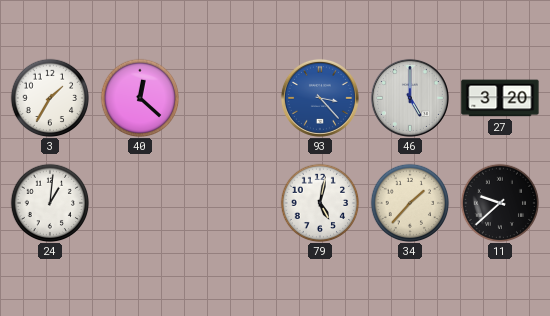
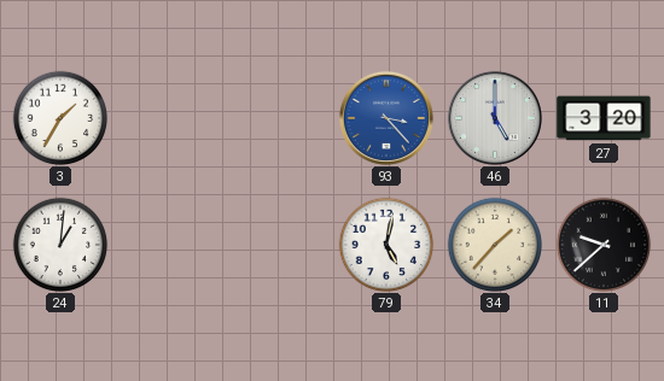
40: 12:22 -> none
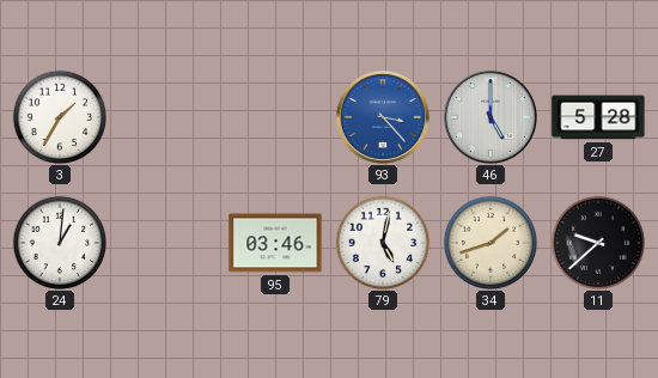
27: 3:20 -> 5:28
95: none -> 03:46
34: 1:37 -> 1:42
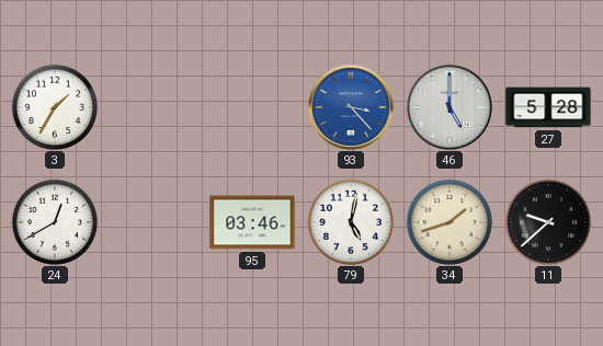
24: 1:01 -> 12:40
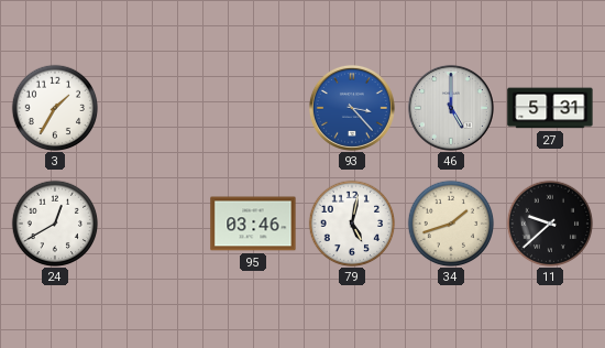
27: 5:28 -> 5:31
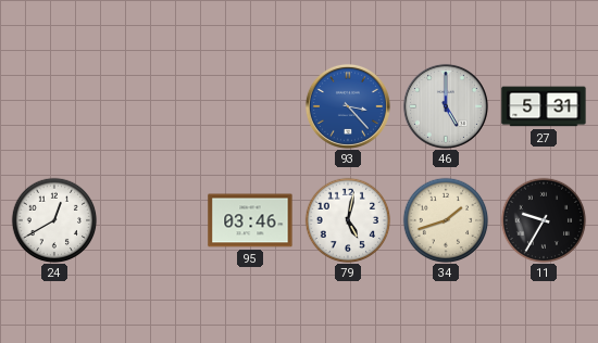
3: 1:35 -> none
11: 9:38 -> 9:35
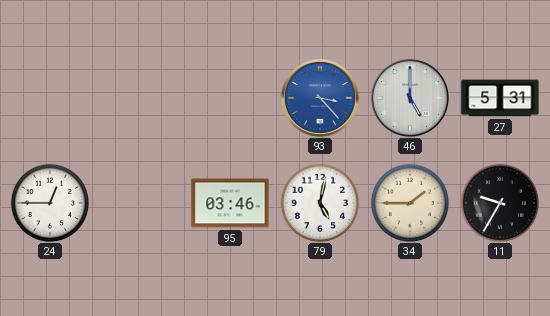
24: 12:40 -> 12:45
34: 1:42 -> 1:45
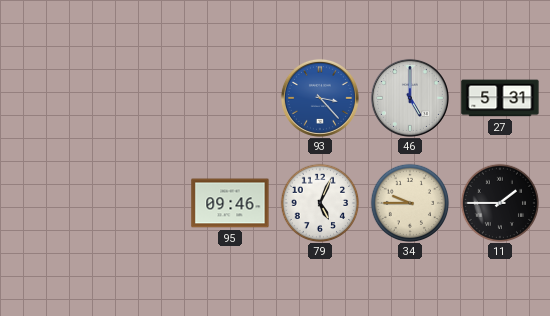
24: 12:45 -> none
95: 03:46 -> 09:46
79: 5:02 -> 5:04
34: 1:45 -> 9:45
11: 9:35 -> 1:45
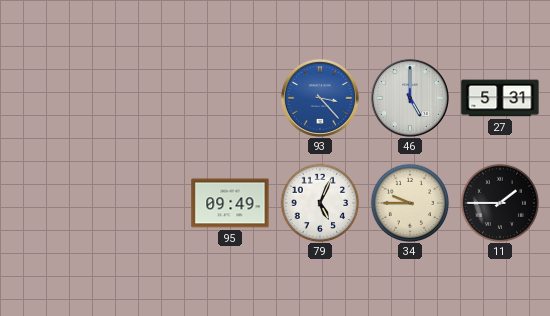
95: 09:46 -> 09:49
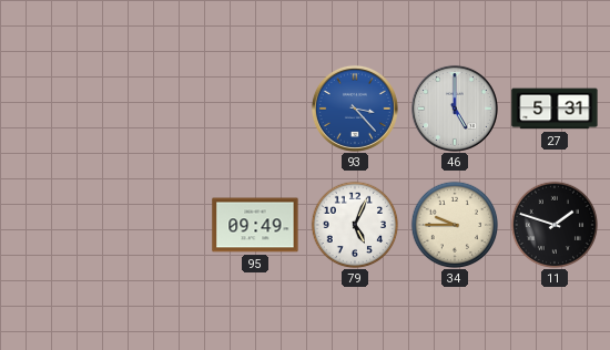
11: 1:45 -> 1:48
